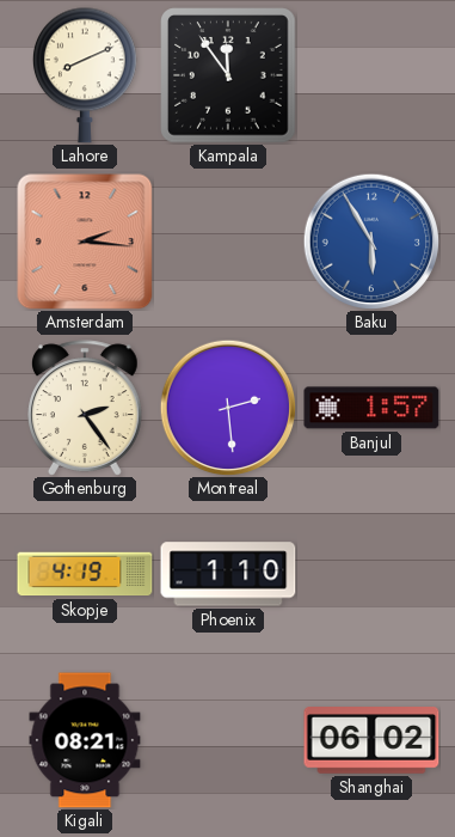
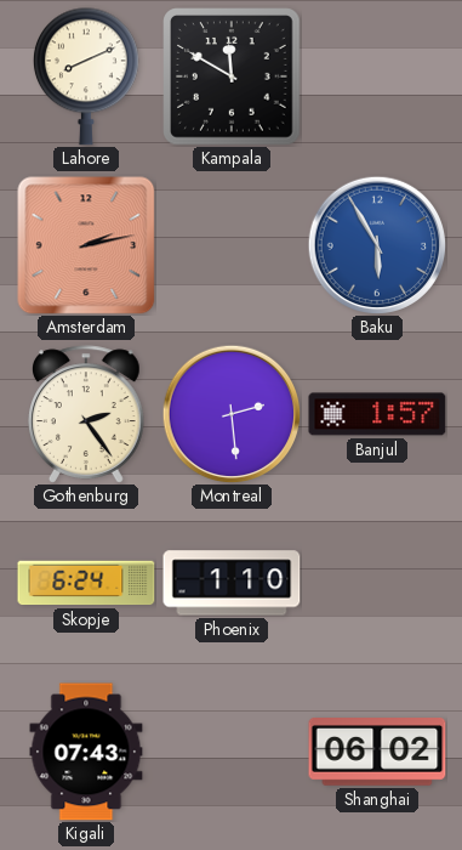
Kampala: 11:54 -> 11:50
Amsterdam: 2:16 -> 2:13
Skopje: 4:19 -> 6:24
Kigali: 08:21 -> 07:43
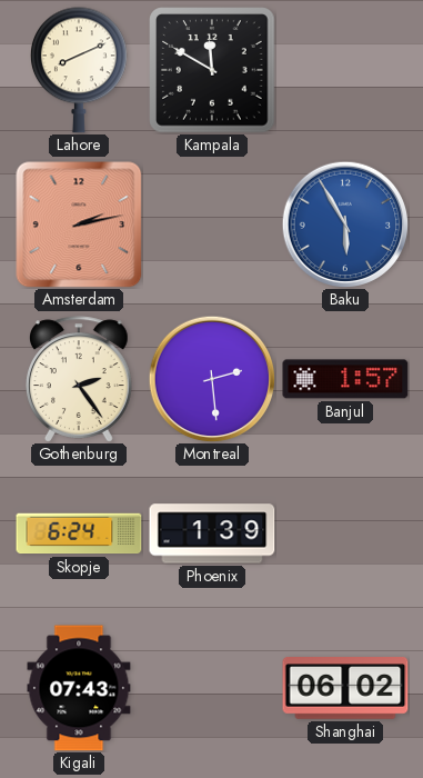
Phoenix: 1:10 -> 1:39
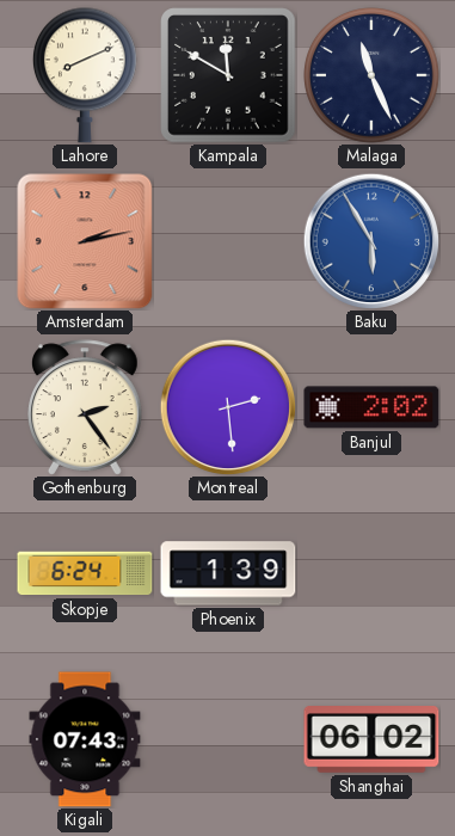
Malaga: none -> 11:26
Banjul: 1:57 -> 2:02
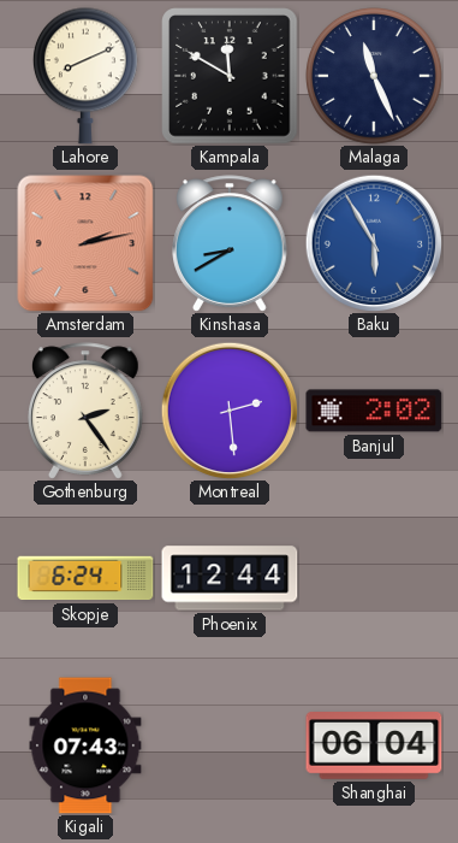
Kinshasa: none -> 8:40
Phoenix: 1:39 -> 12:44
Shanghai: 06:02 -> 06:04
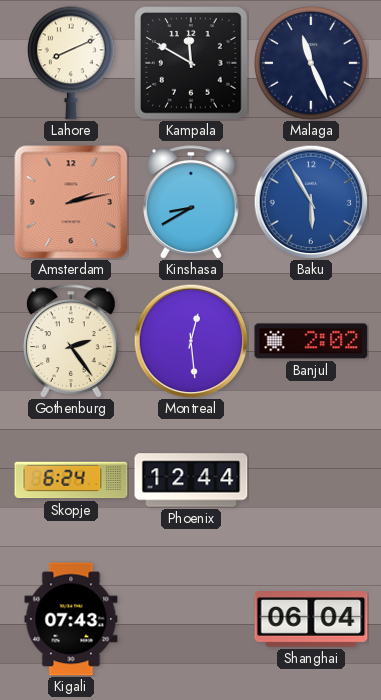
Montreal: 2:29 -> 12:29
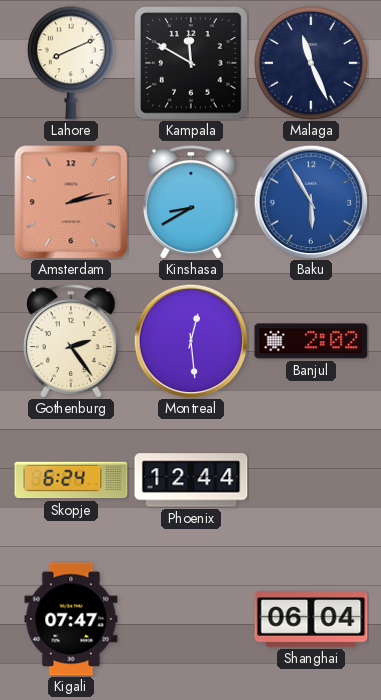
Kigali: 07:43 -> 07:47
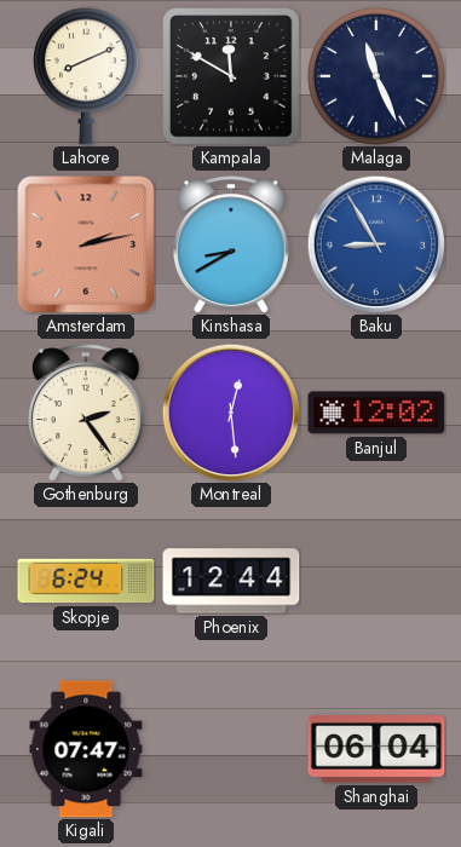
Baku: 5:55 -> 8:55
Banjul: 2:02 -> 12:02
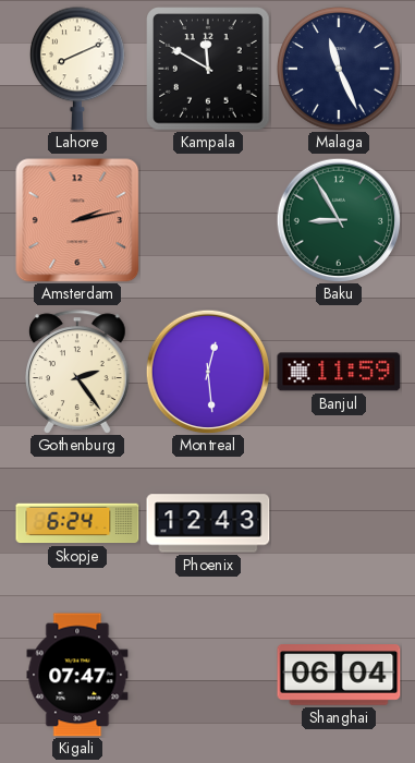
Kinshasa: 8:40 -> none
Baku dial: blue -> green
Banjul: 12:02 -> 11:59
Phoenix: 12:44 -> 12:43
